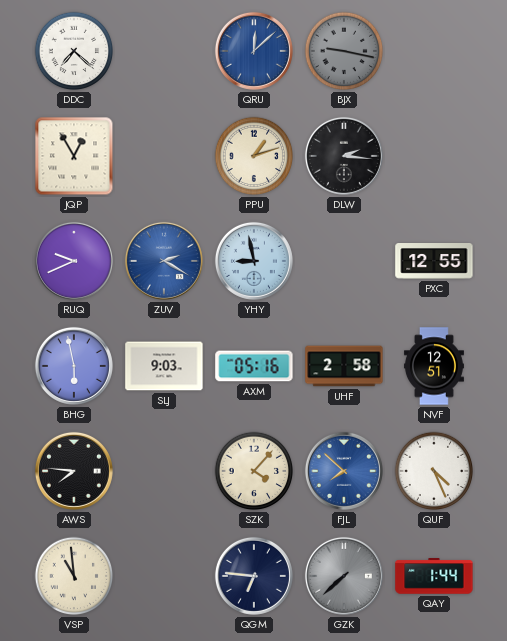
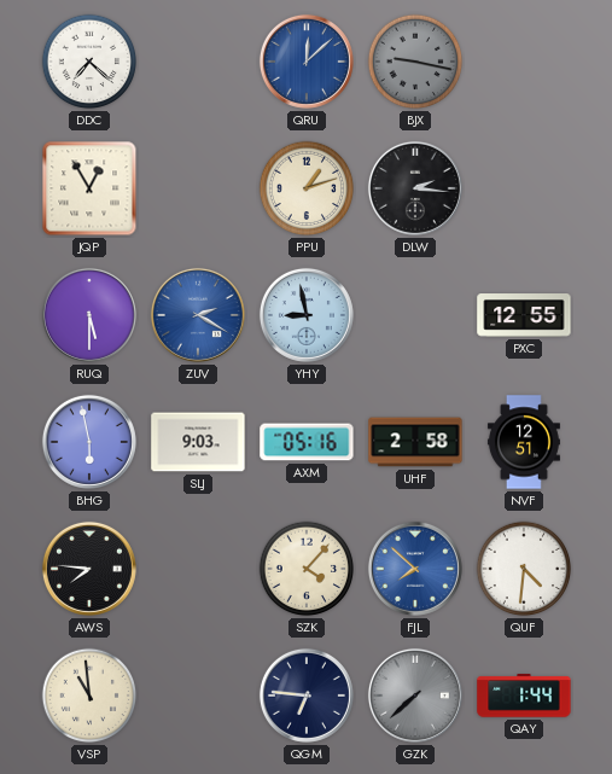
RUQ: 9:41 -> 5:30
QUF: 4:26 -> 4:31
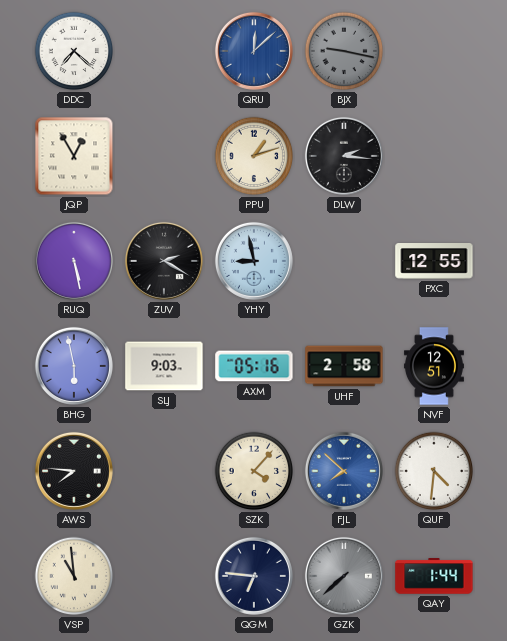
RUQ: 5:30 -> 5:28
ZUV dial: blue -> black
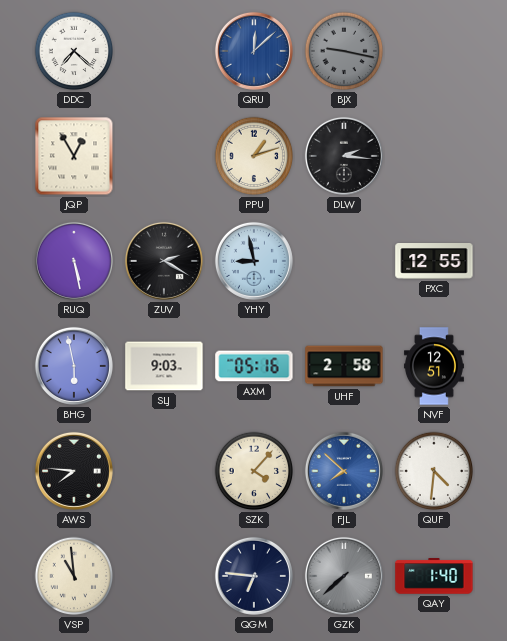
QAY: 1:44 -> 1:40
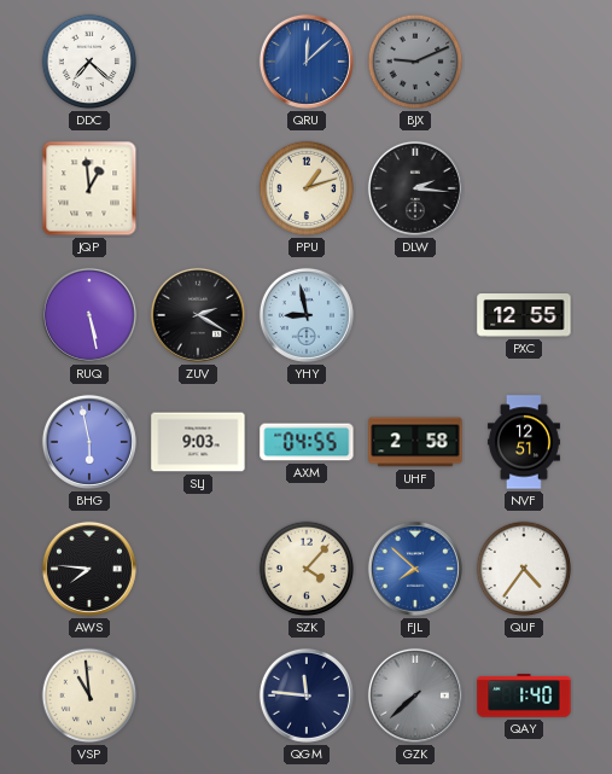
BJX: 9:17 -> 9:11
JQP: 12:55 -> 12:59
AXM: 05:16 -> 04:55
QUF: 4:31 -> 4:36
QGM: 6:46 -> 11:46
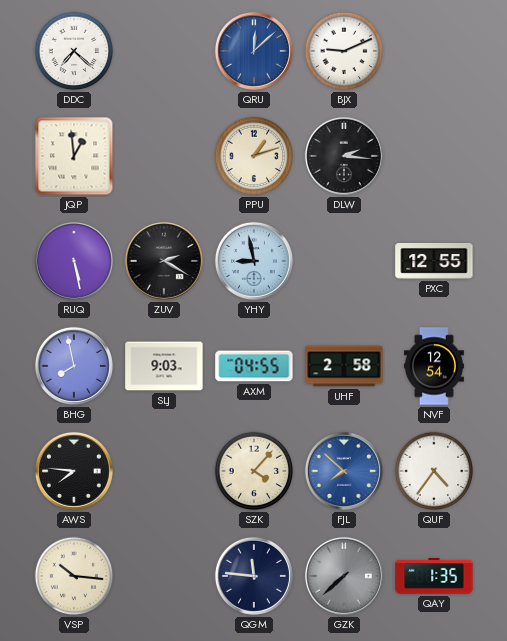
BJX dial: grey -> white
BHG: 5:58 -> 7:58
NVF: 12:51 -> 12:54
VSP: 10:59 -> 10:16
QAY: 1:40 -> 1:35
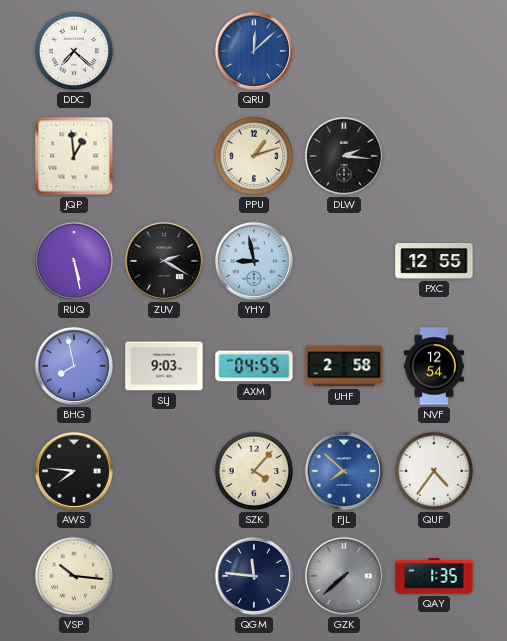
BJX: 9:11 -> none
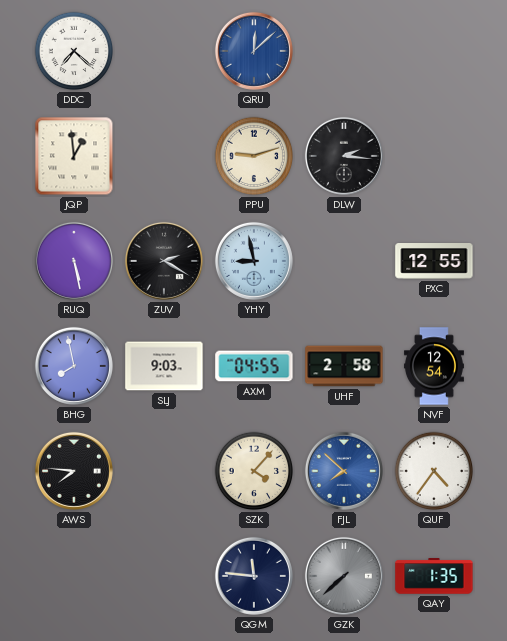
PPU: 1:12 -> 9:12
VSP: 10:16 -> none
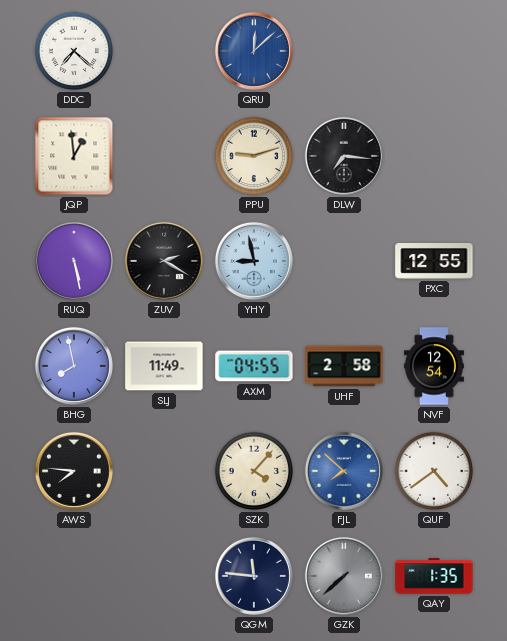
DLW: 2:16 -> 7:16
SLJ: 9:03 -> 11:49
QUF: 4:36 -> 4:39
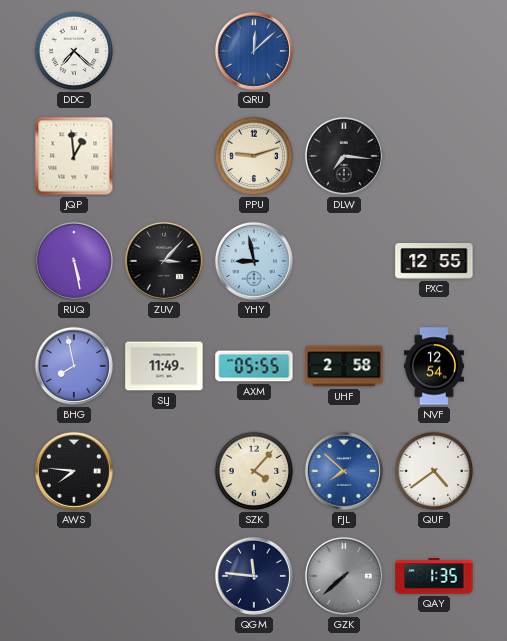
ZUV: 2:20 -> 3:07
AXM: 04:55 -> 05:55
